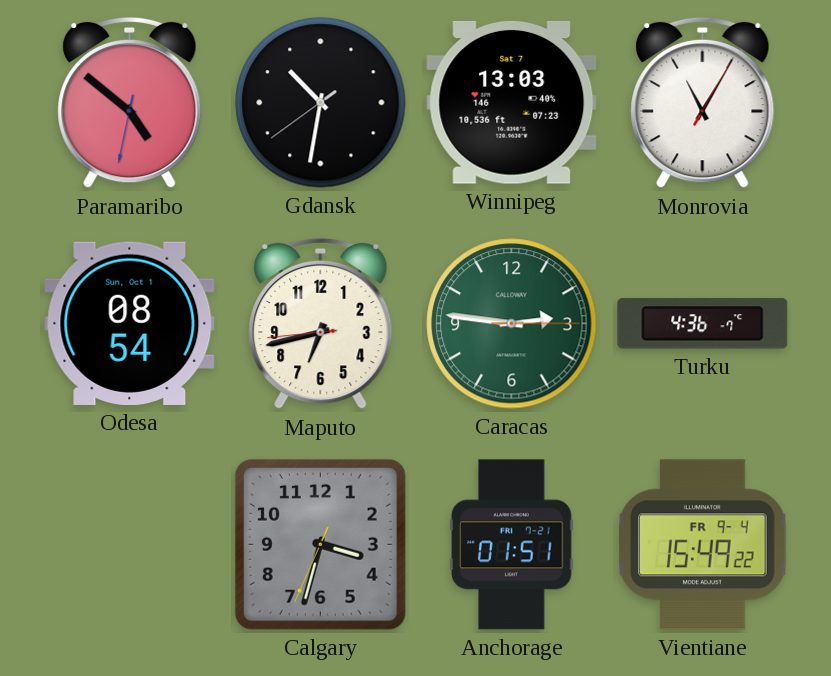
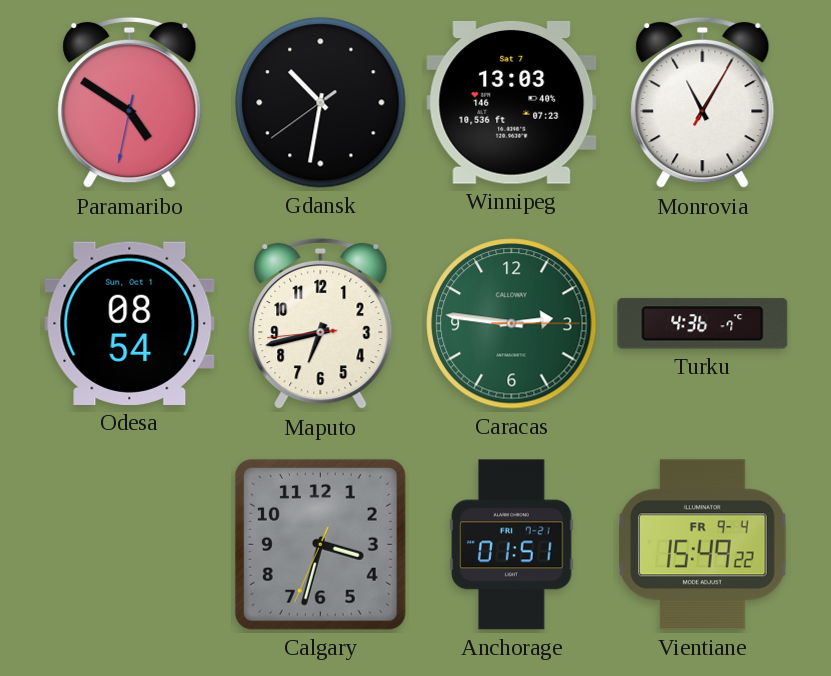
Paramaribo: 4:51 -> 4:50
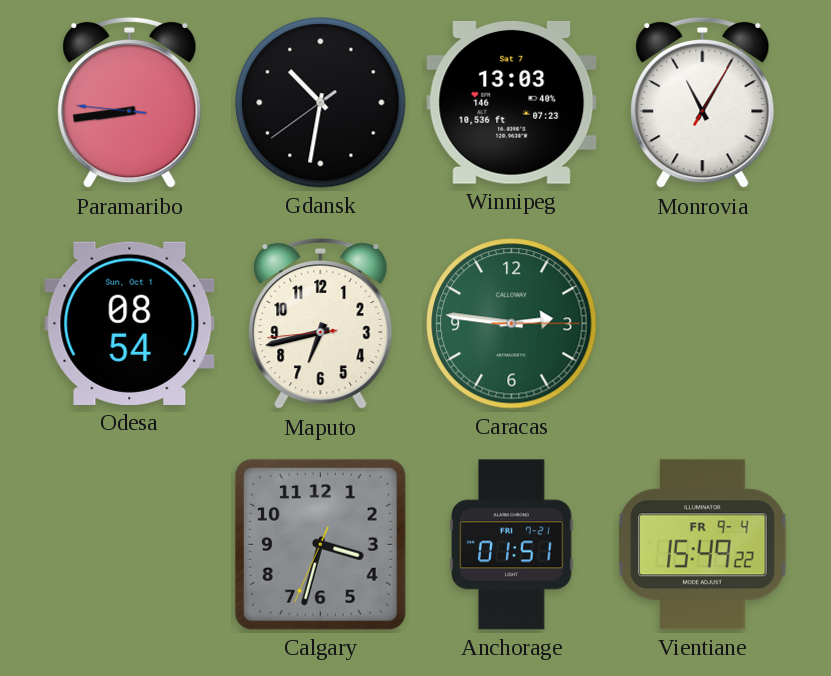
Paramaribo: 4:50 -> 8:43
Turku: 4:36 -> none
